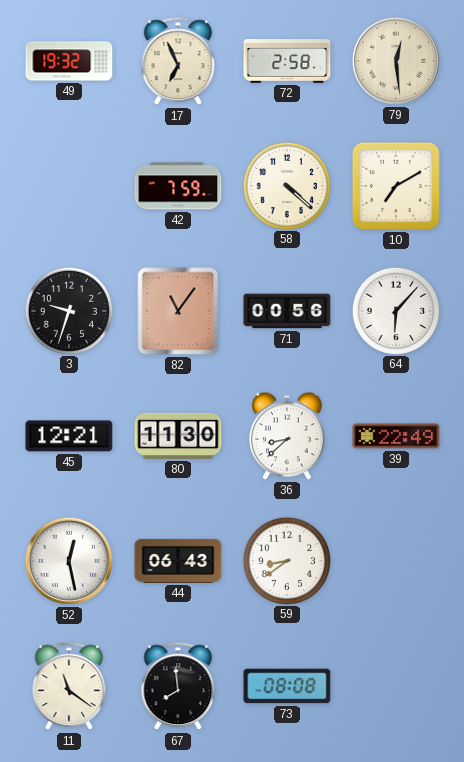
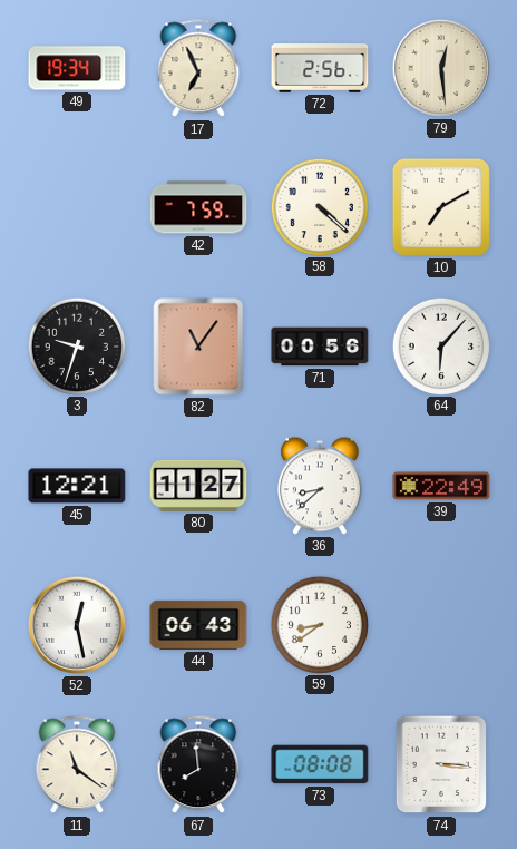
49: 19:32 -> 19:34
72: 2:58 -> 2:56
80: 11:30 -> 11:27
74: none -> 3:16
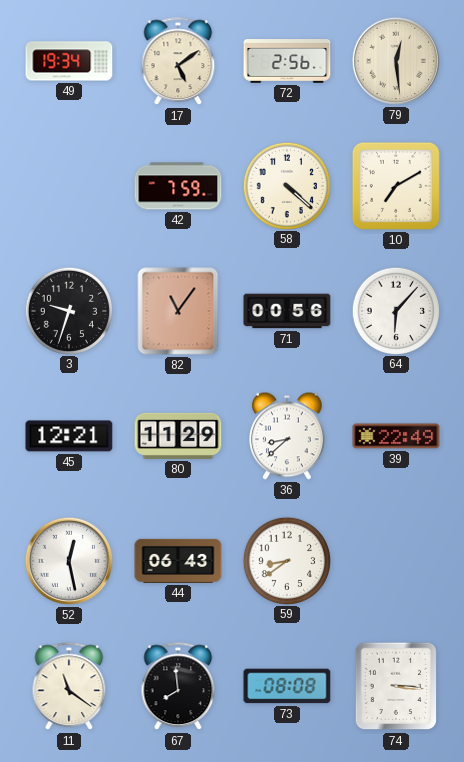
17: 6:56 -> 5:09
80: 11:27 -> 11:29
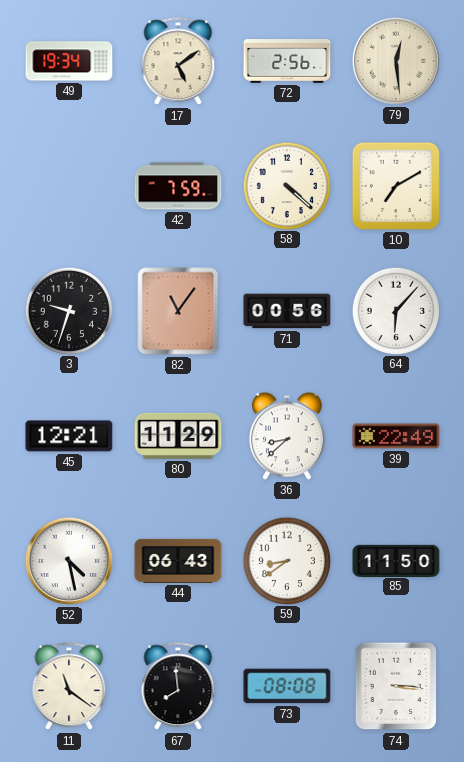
52: 12:28 -> 4:28
85: none -> 11:50
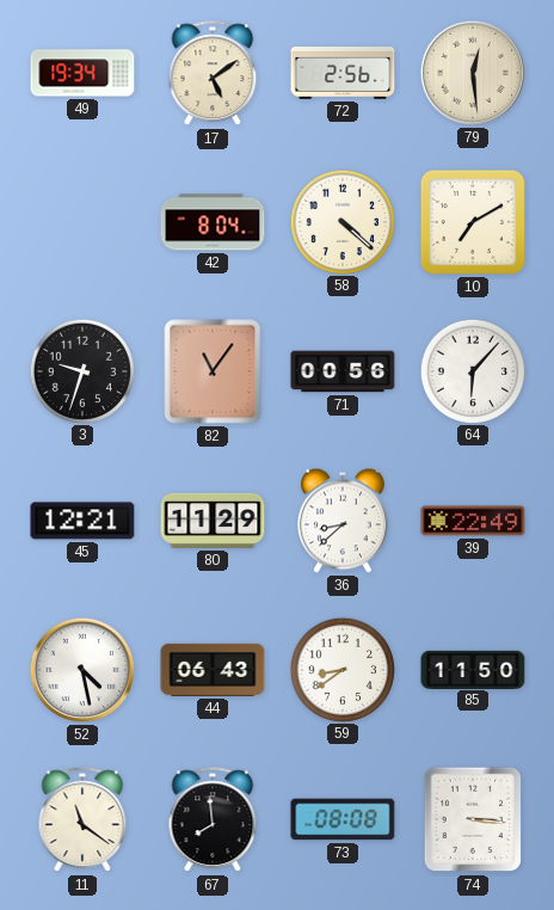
42: 7:59 -> 8:04
